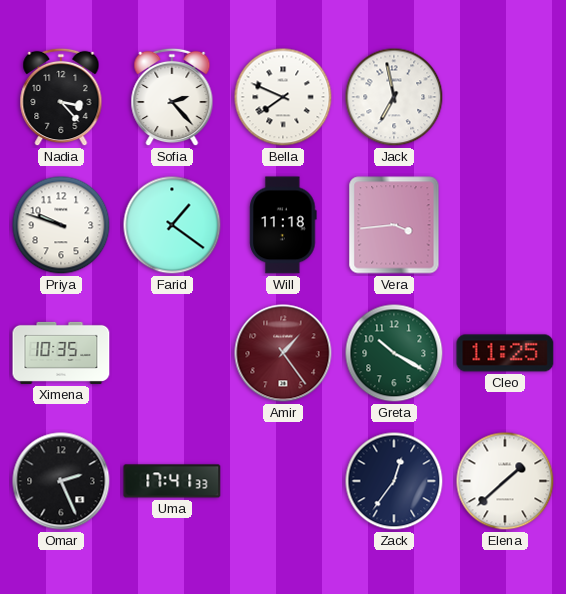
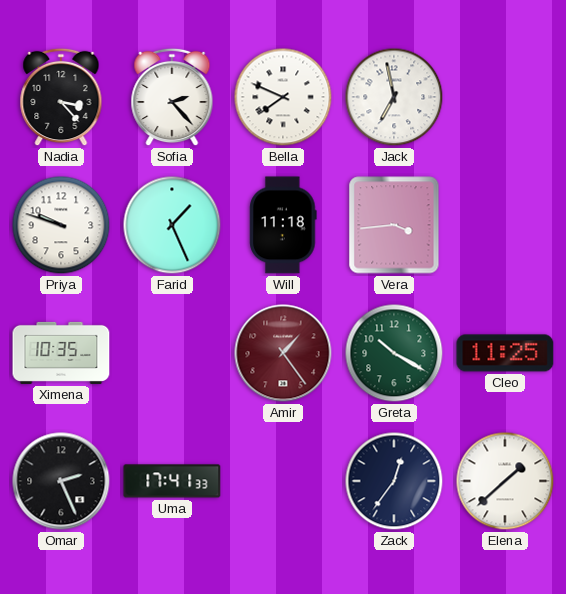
Farid: 1:21 -> 1:26
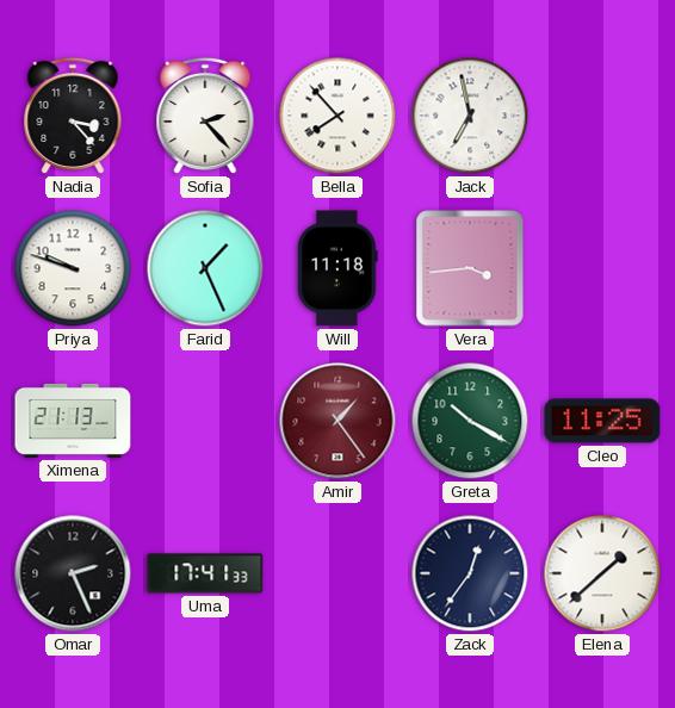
Bella: 7:49 -> 7:53
Ximena: 10:35 -> 21:13
